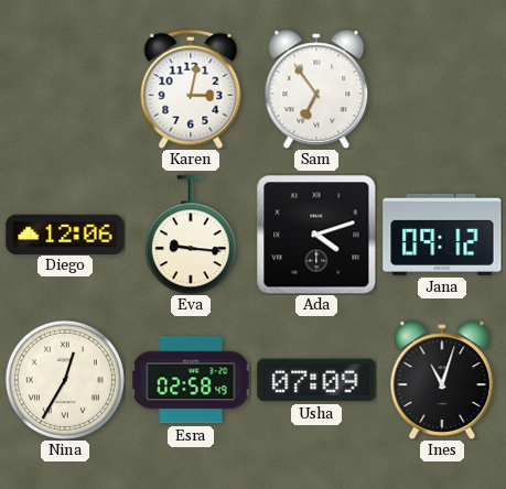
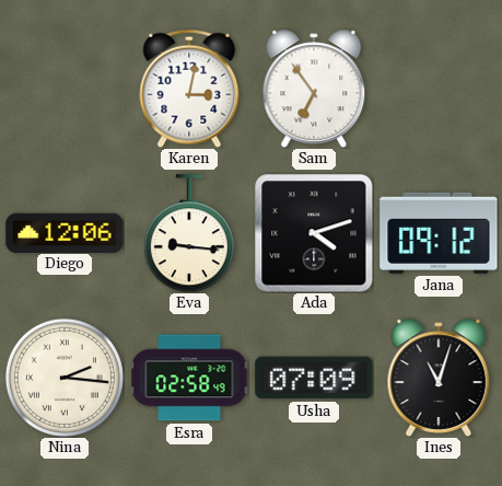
Nina: 12:35 -> 2:16
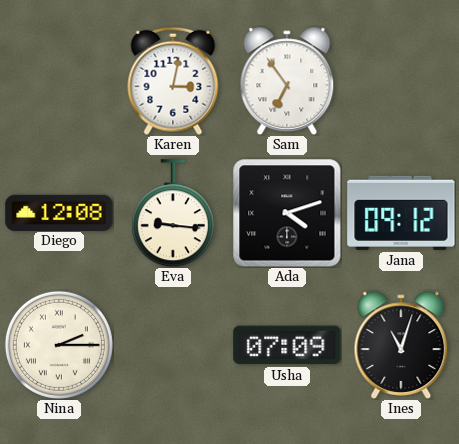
Diego: 12:06 -> 12:08
Nina: 2:16 -> 2:15
Esra: 02:58 -> none
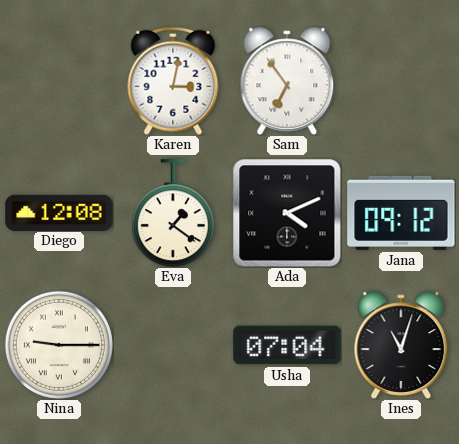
Eva: 9:16 -> 1:21
Ada: 4:12 -> 4:11
Nina: 2:15 -> 9:15
Usha: 07:09 -> 07:04
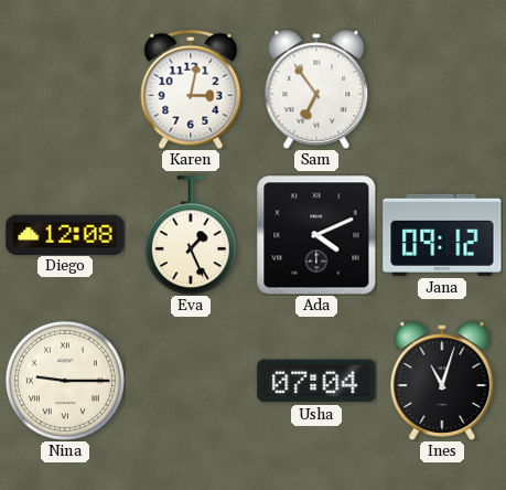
Eva: 1:21 -> 1:26
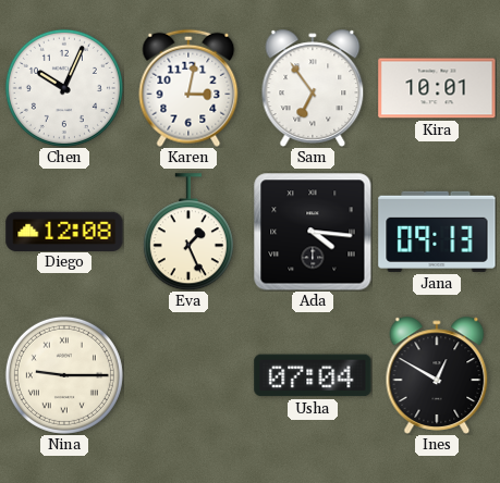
Chen: none -> 10:04
Kira: none -> 10:01
Ada: 4:11 -> 4:16
Jana: 09:12 -> 09:13
Ines: 11:03 -> 12:50
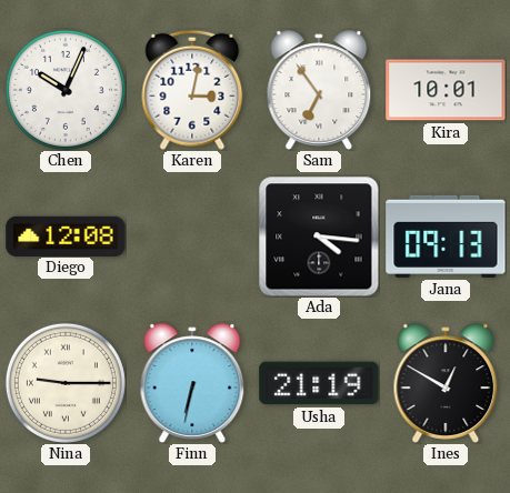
Eva: 1:26 -> none
Finn: none -> 6:32
Usha: 07:04 -> 21:19
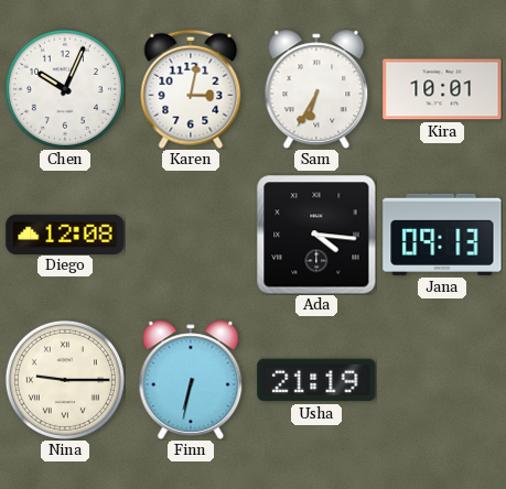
Sam: 6:54 -> 6:35
Ines: 12:50 -> none
